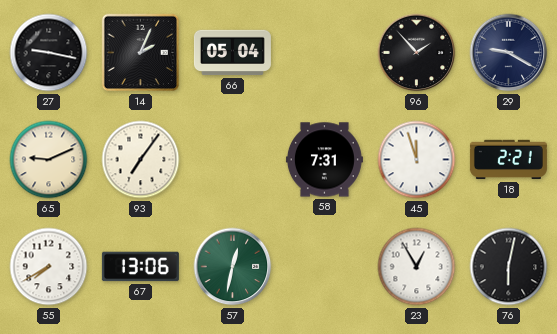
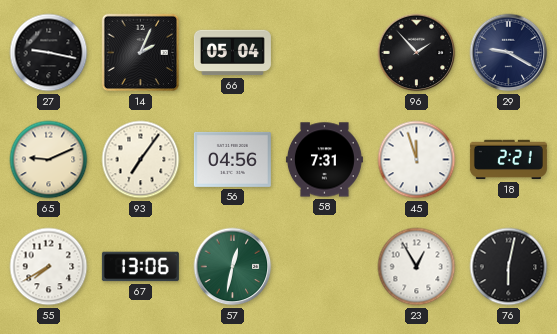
56: none -> 04:56
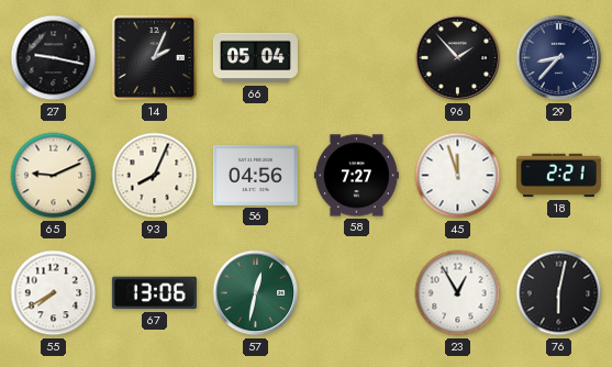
29: 9:20 -> 8:37
93: 7:06 -> 8:04
58: 7:31 -> 7:27
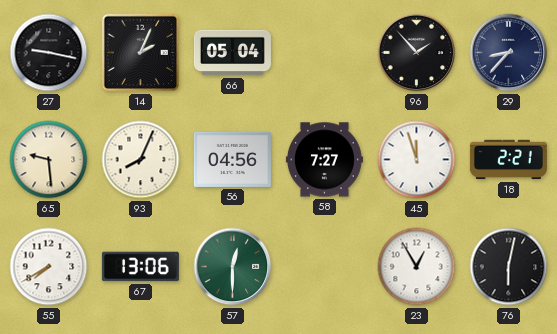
65: 9:11 -> 9:29
57: 12:32 -> 12:30
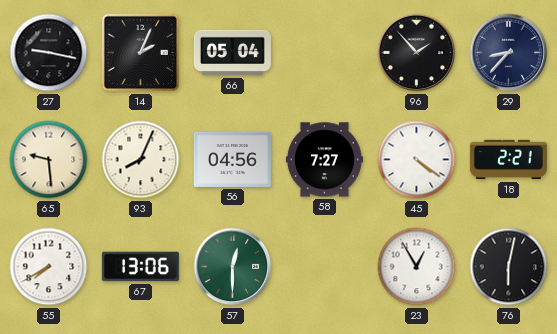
45: 11:57 -> 4:21
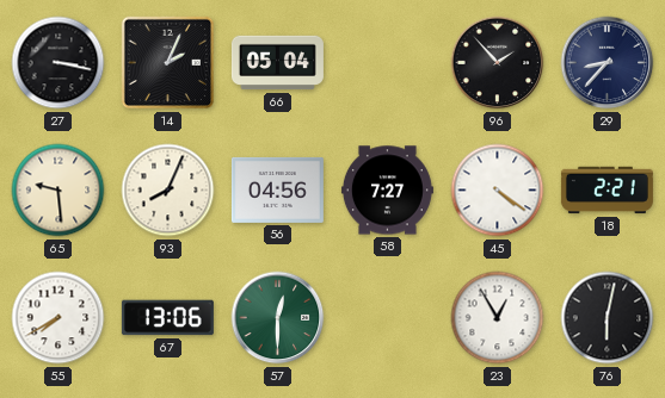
27: 9:17 -> 3:17
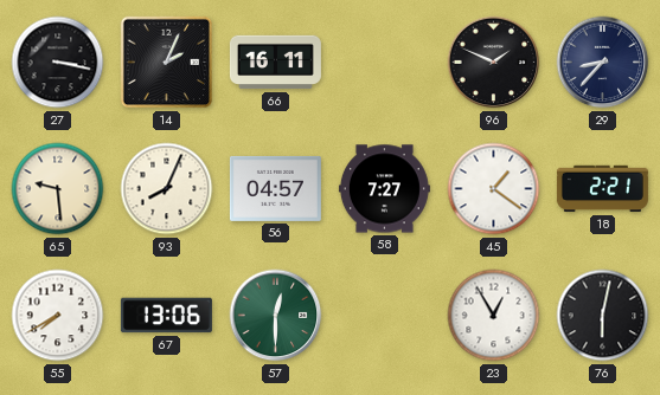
66: 05:04 -> 16:11
96: 1:53 -> 1:49
56: 04:56 -> 04:57
45: 4:21 -> 1:21
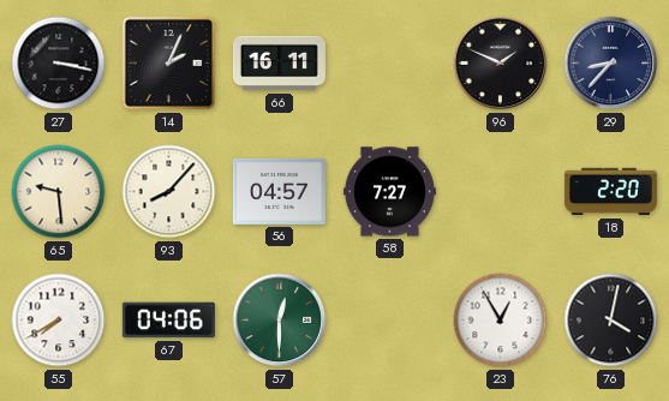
93: 8:04 -> 8:07
45: 1:21 -> none
18: 2:21 -> 2:20
67: 13:06 -> 04:06
76: 6:02 -> 4:02
